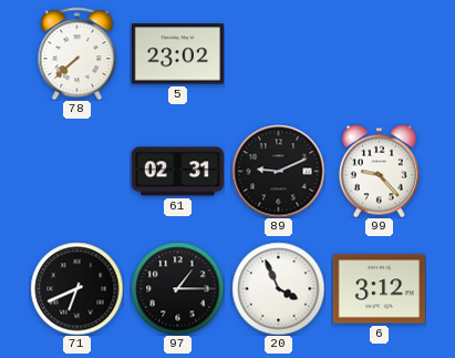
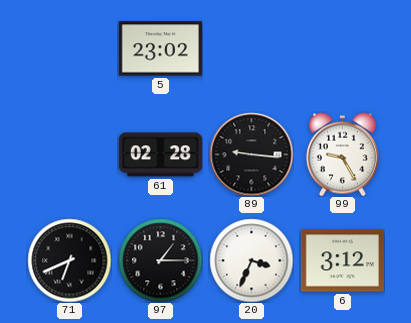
78: 7:38 -> none
61: 02:31 -> 02:28
89: 9:11 -> 9:16
99: 9:23 -> 9:25
20: 3:56 -> 3:34
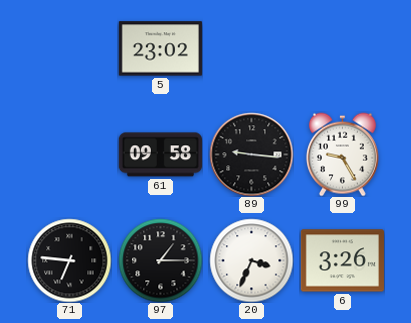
61: 02:28 -> 09:58
71: 6:41 -> 6:46
6: 3:12 -> 3:26
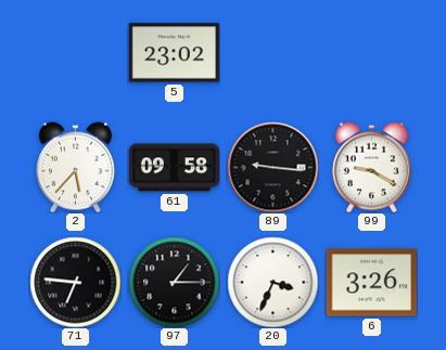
2: none -> 5:37
99: 9:25 -> 9:20
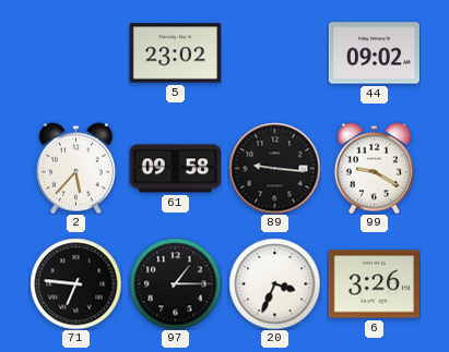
44: none -> 09:02
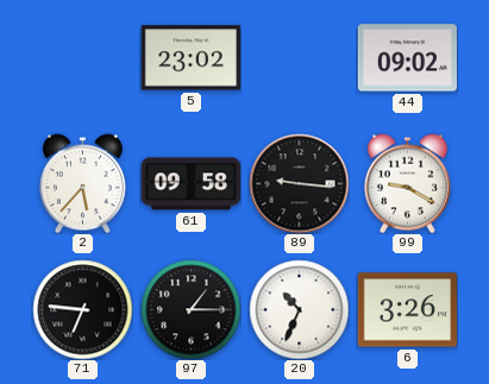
20: 3:34 -> 10:34
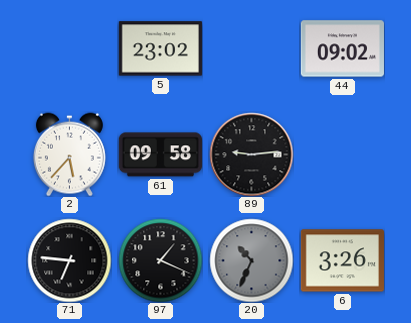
89: 9:16 -> 9:14
99: 9:20 -> none
97: 1:15 -> 1:19
20 dial: white -> grey
